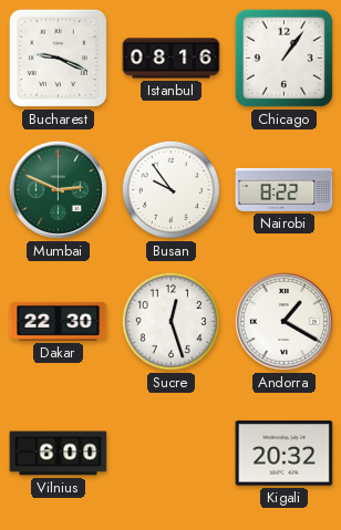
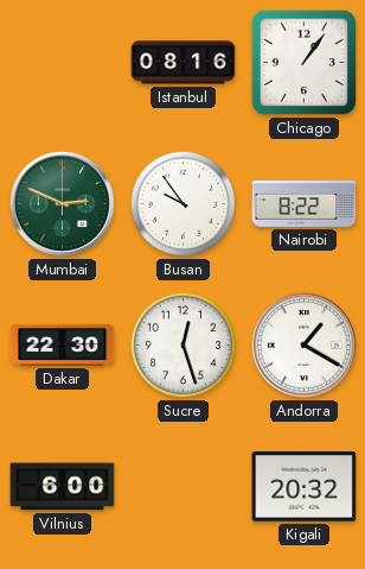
Bucharest: 9:19 -> none
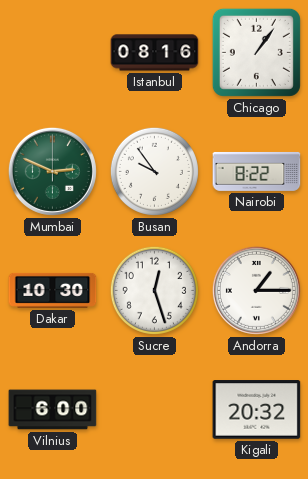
Dakar: 22:30 -> 10:30
Andorra: 1:20 -> 1:15
